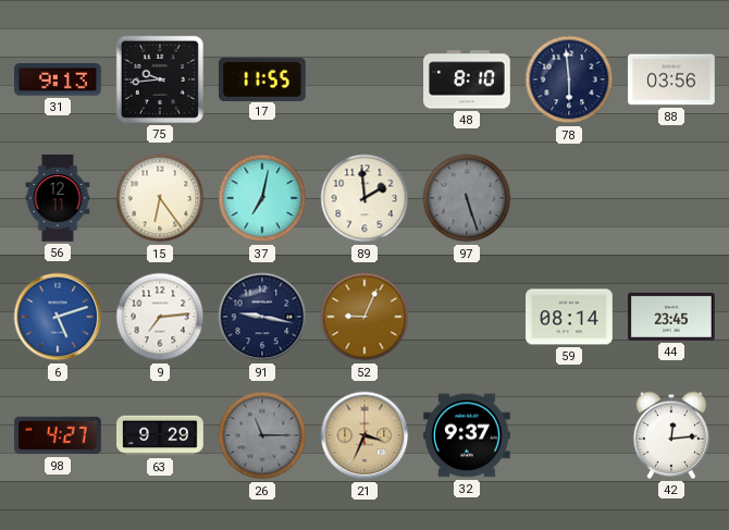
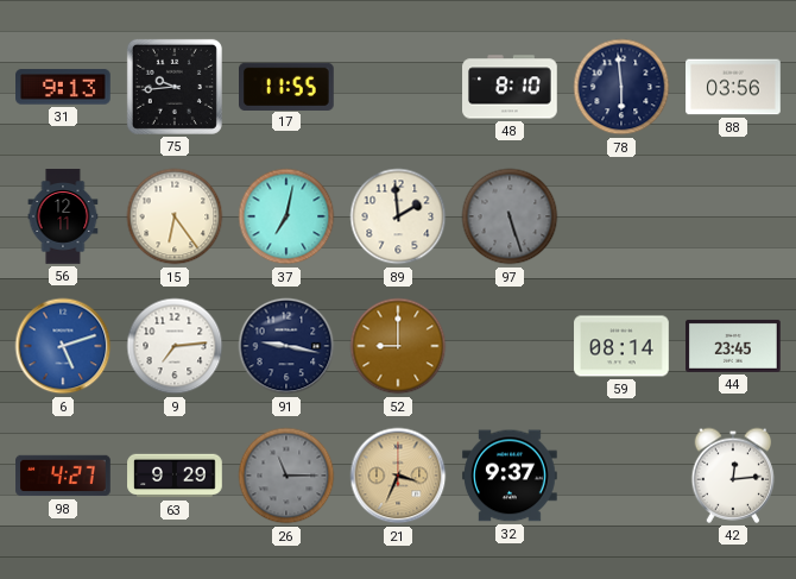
52: 9:04 -> 9:00
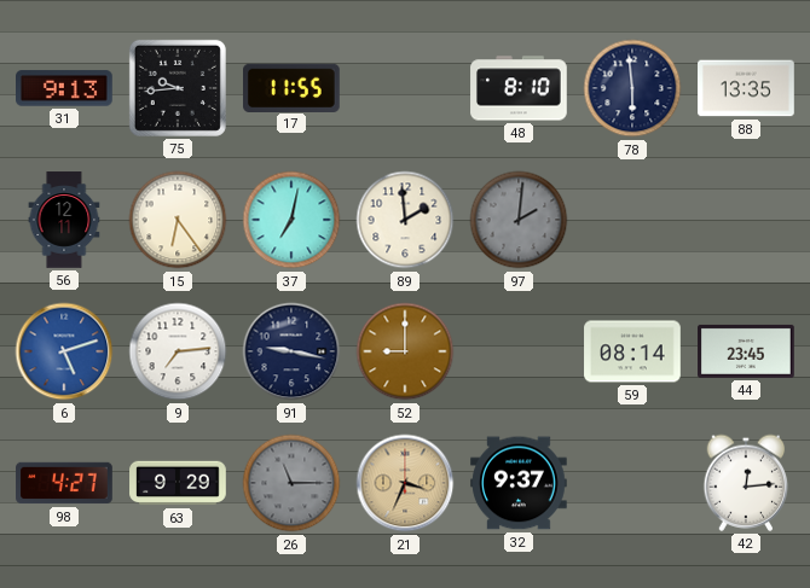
88: 03:56 -> 13:35
97: 5:27 -> 2:01
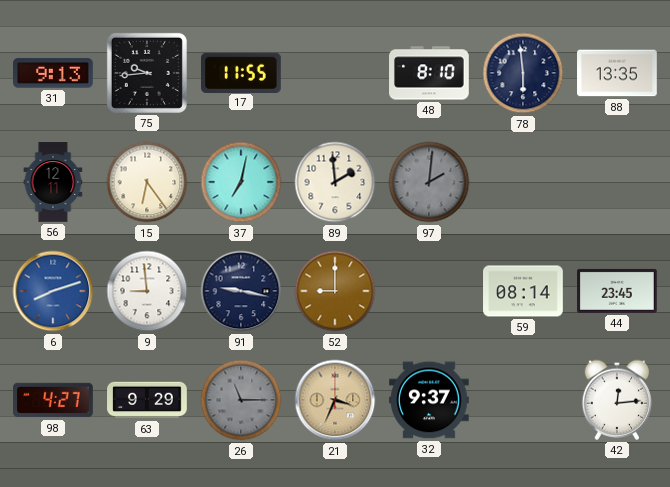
6: 5:12 -> 8:12
9: 7:14 -> 8:59
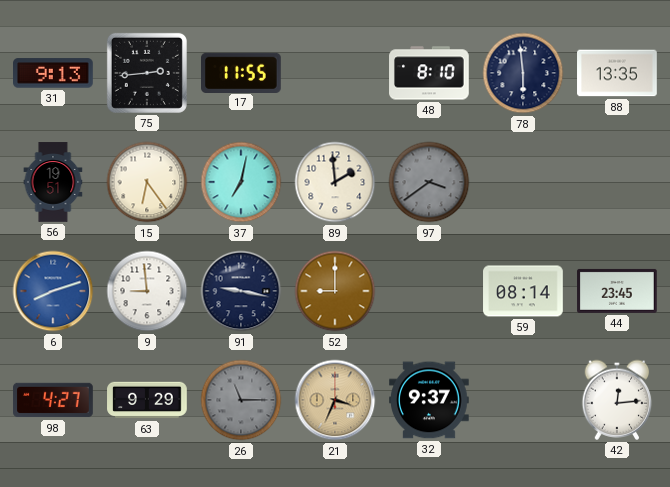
75: 9:44 -> 2:44
56: 12:11 -> 19:51
97: 2:01 -> 3:39
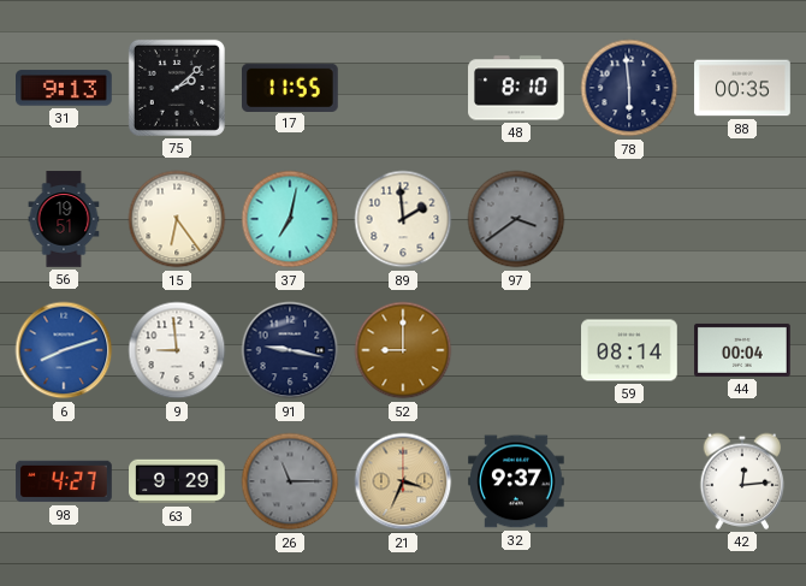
75: 2:44 -> 2:08
88: 13:35 -> 00:35
44: 23:45 -> 00:04
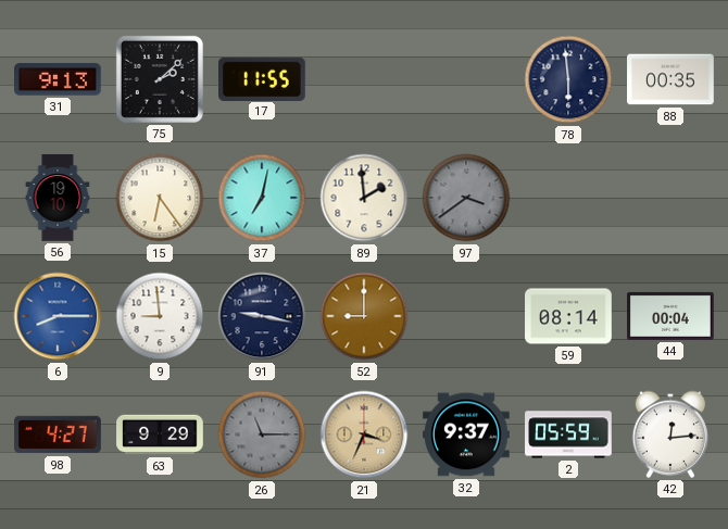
48: 8:10 -> none
56: 19:51 -> 19:10
6: 8:12 -> 8:15
2: none -> 05:59
